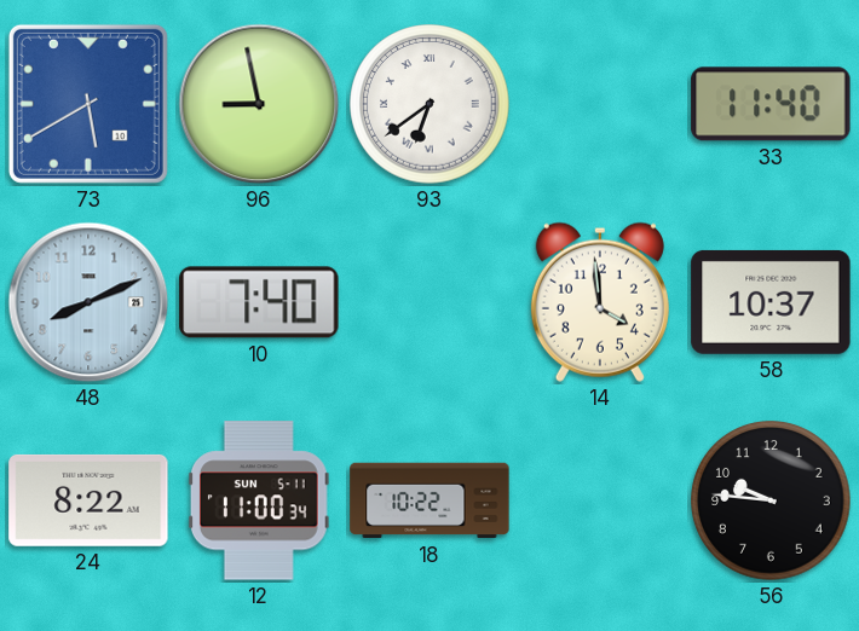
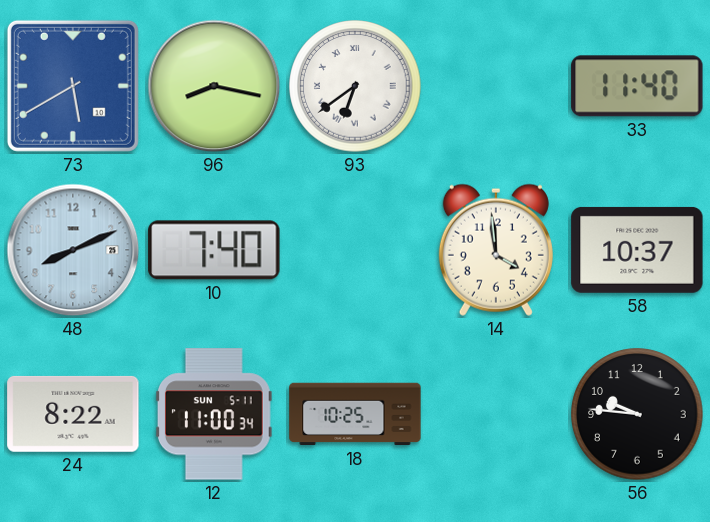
96: 8:58 -> 8:17
18: 10:22 -> 10:25
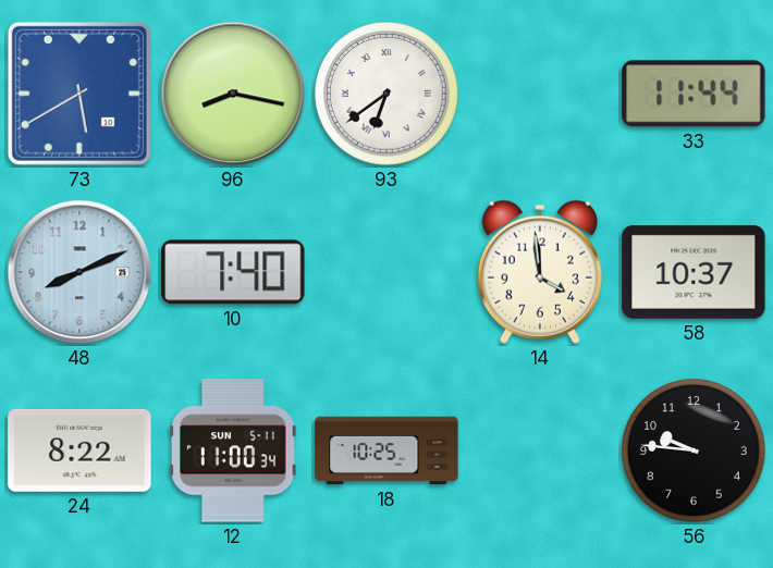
33: 11:40 -> 11:44
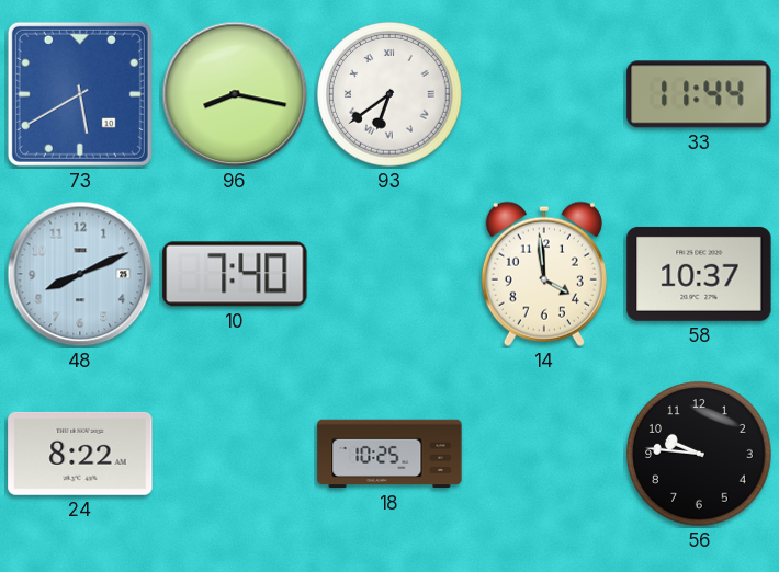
12: 11:00 -> none
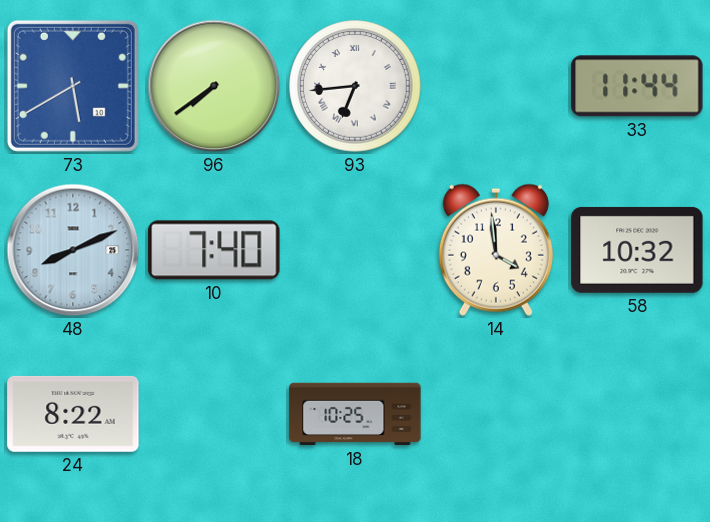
96: 8:17 -> 7:39
93: 6:39 -> 6:44
58: 10:37 -> 10:32
56: 9:46 -> none
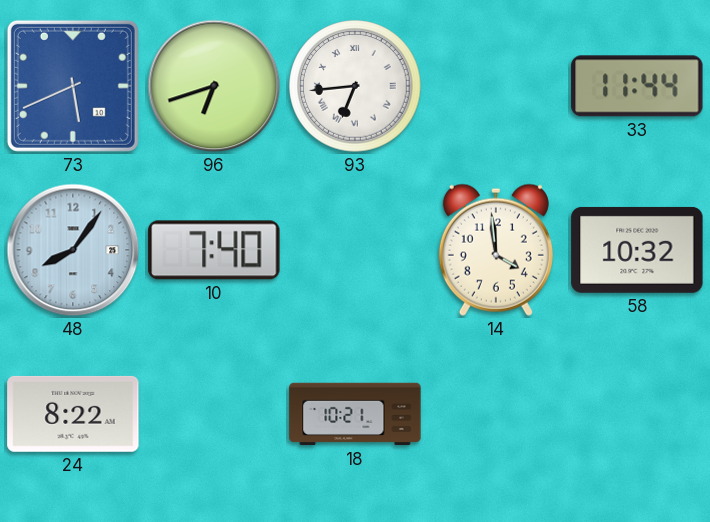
73: 5:40 -> 5:41
96: 7:39 -> 6:42
48: 8:11 -> 8:06
18: 10:25 -> 10:21
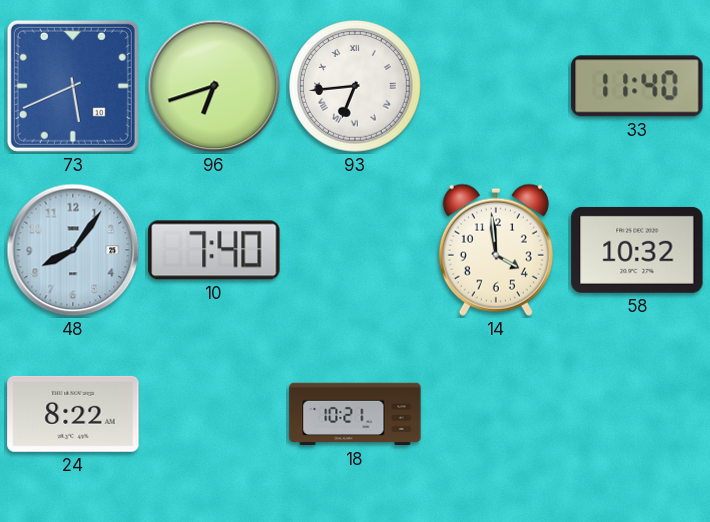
33: 11:44 -> 11:40
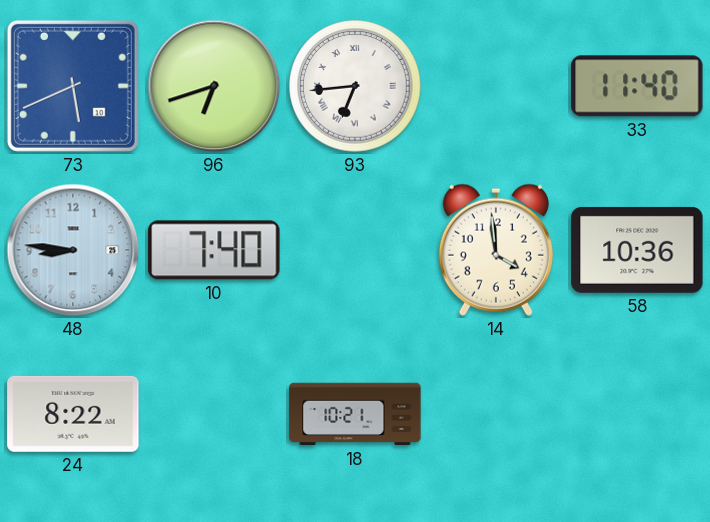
48: 8:06 -> 8:46
58: 10:32 -> 10:36
